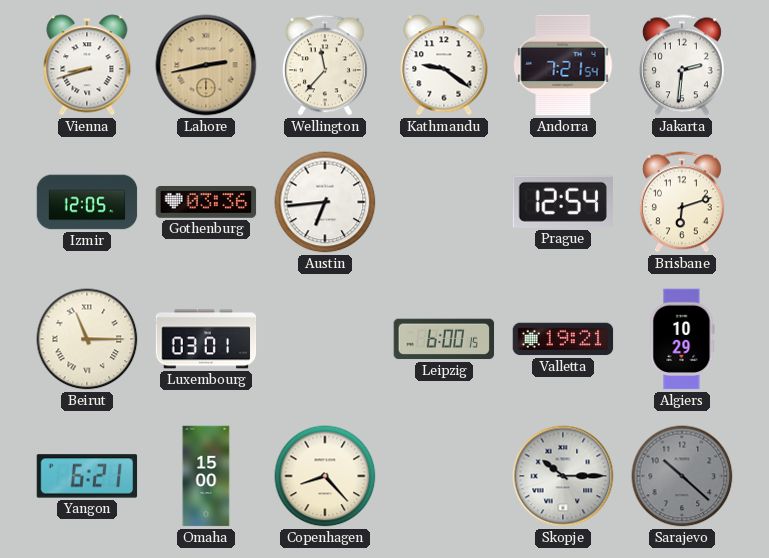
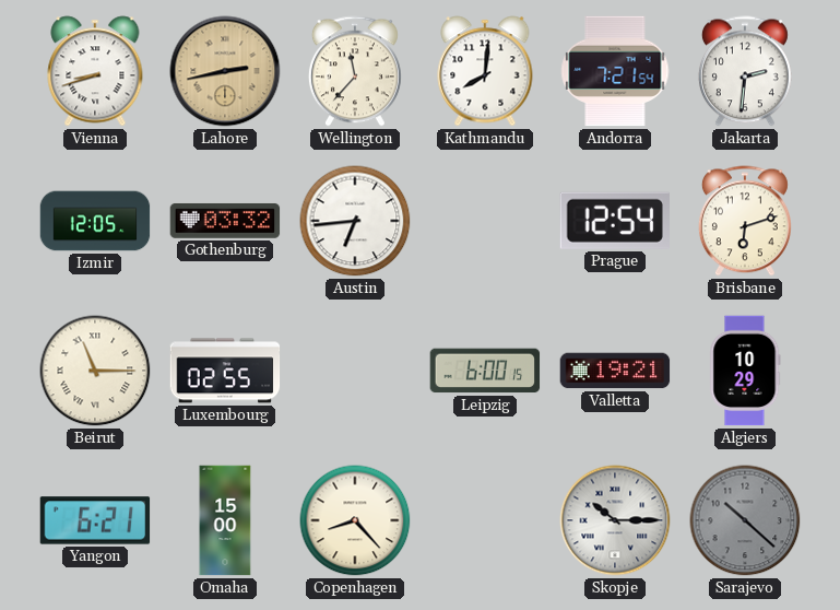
Kathmandu: 9:21 -> 8:01
Gothenburg: 03:36 -> 03:32
Luxembourg: 03:01 -> 02:55
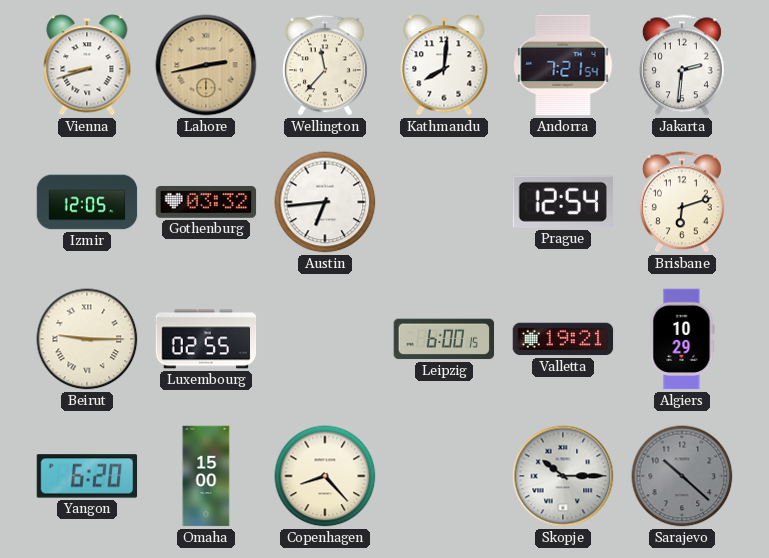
Beirut: 11:15 -> 9:15
Yangon: 6:21 -> 6:20
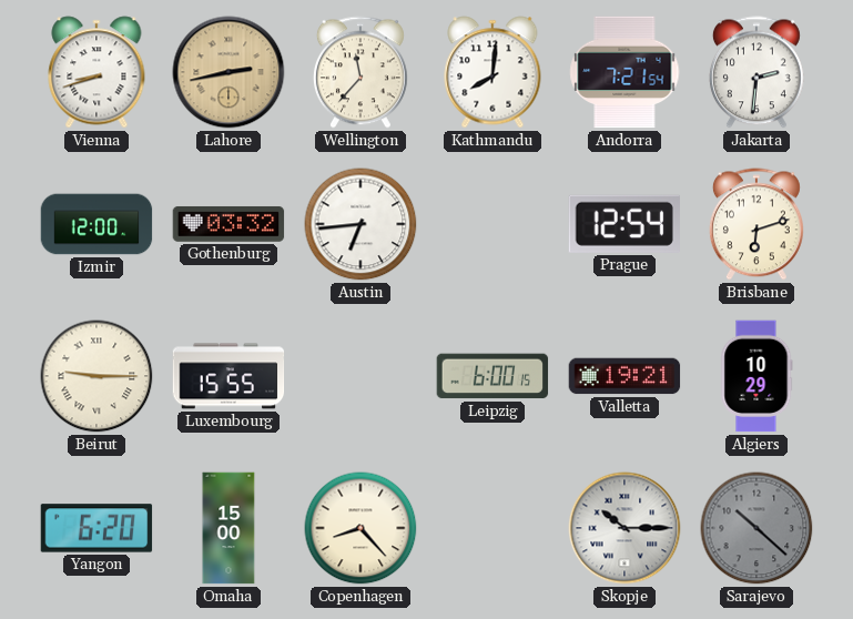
Izmir: 12:05 -> 12:00
Luxembourg: 02:55 -> 15:55
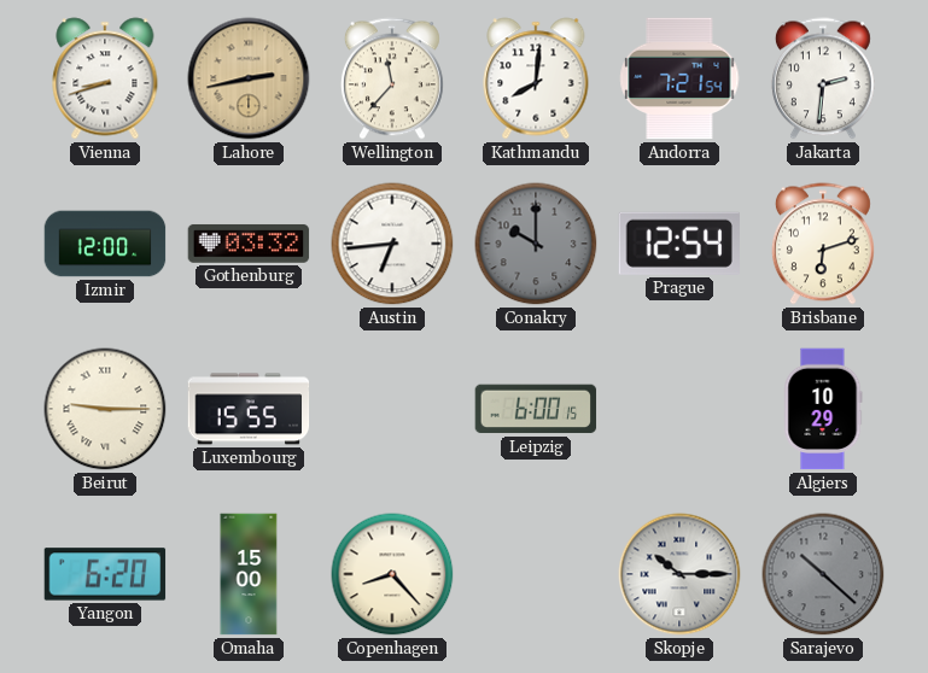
Conakry: none -> 10:00
Valletta: 19:21 -> none
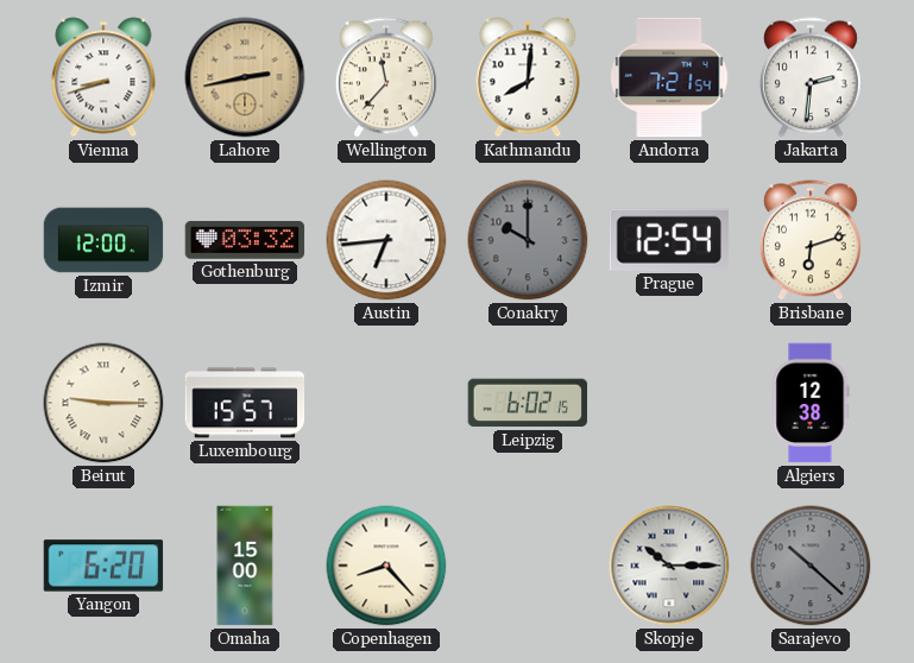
Luxembourg: 15:55 -> 15:57
Leipzig: 6:00 -> 6:02
Algiers: 10:29 -> 12:38
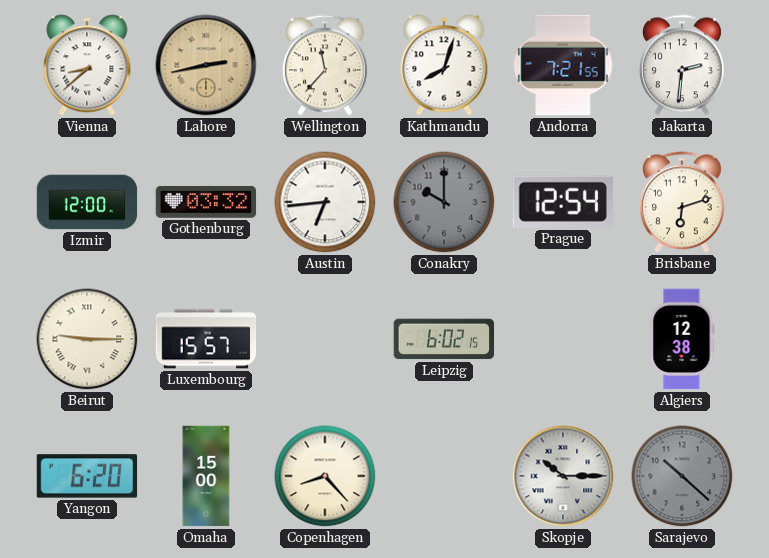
Vienna: 8:42 -> 8:38
Kathmandu: 8:01 -> 8:03
Andorra: 7:21:54 -> 7:21:55
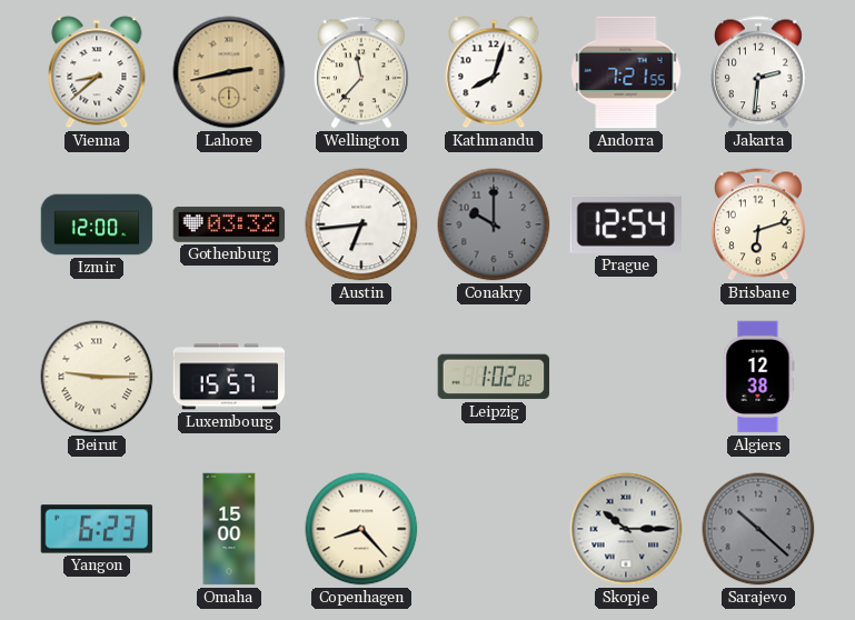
Leipzig: 6:02 -> 1:02
Yangon: 6:20 -> 6:23
